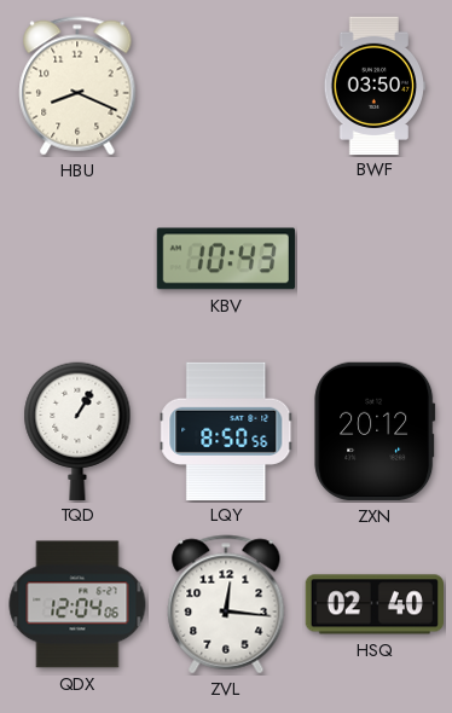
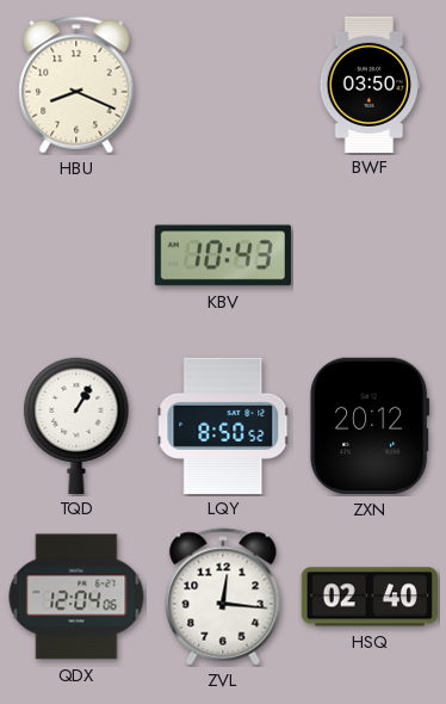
LQY: 8:50:56 -> 8:50:52
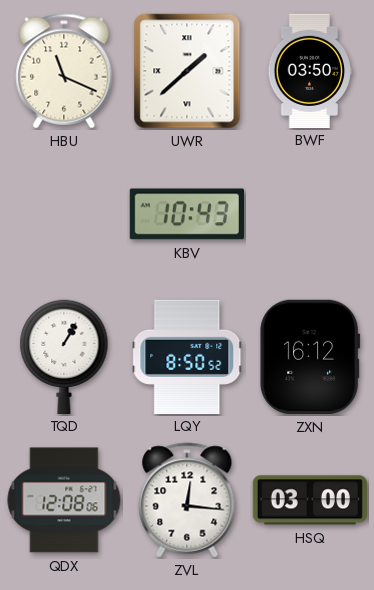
HBU: 8:19 -> 11:19
UWR: none -> 1:38
ZXN: 20:12 -> 16:12
QDX: 12:04 -> 12:08
HSQ: 02:40 -> 03:00
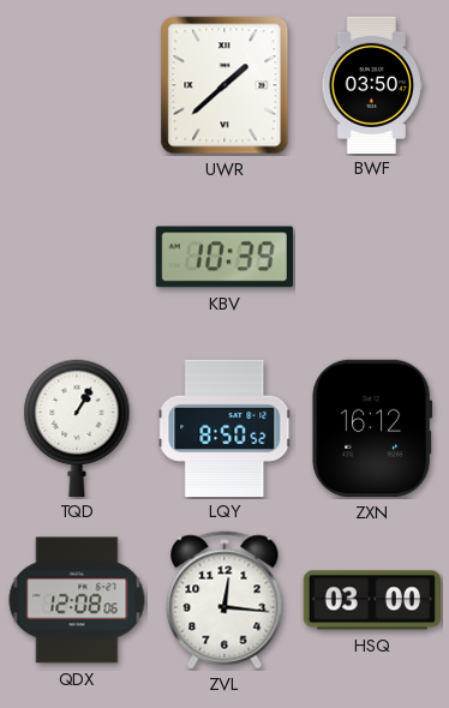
HBU: 11:19 -> none
KBV: 10:43 -> 10:39
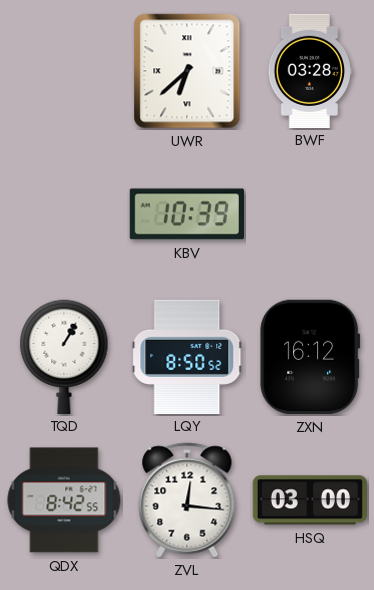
UWR: 1:38 -> 6:38
BWF: 03:50 -> 03:28
QDX: 12:08 -> 8:42
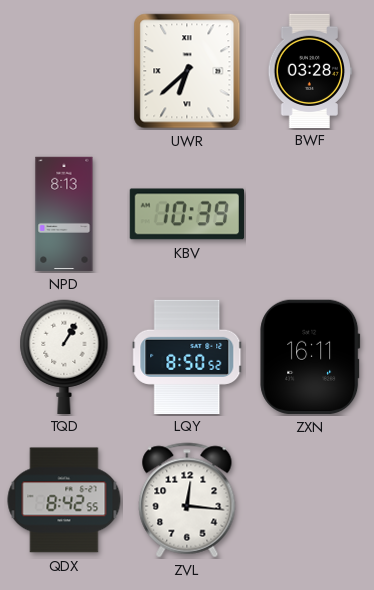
NPD: none -> 8:13
ZXN: 16:12 -> 16:11
HSQ: 03:00 -> none
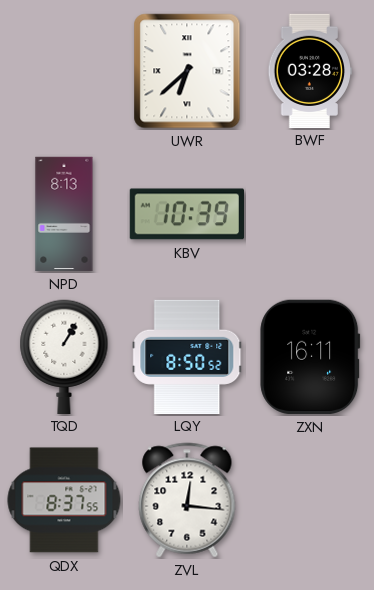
QDX: 8:42 -> 8:37
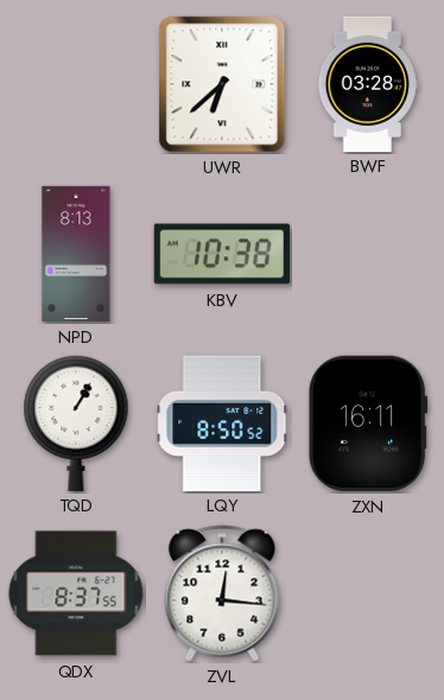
KBV: 10:39 -> 10:38
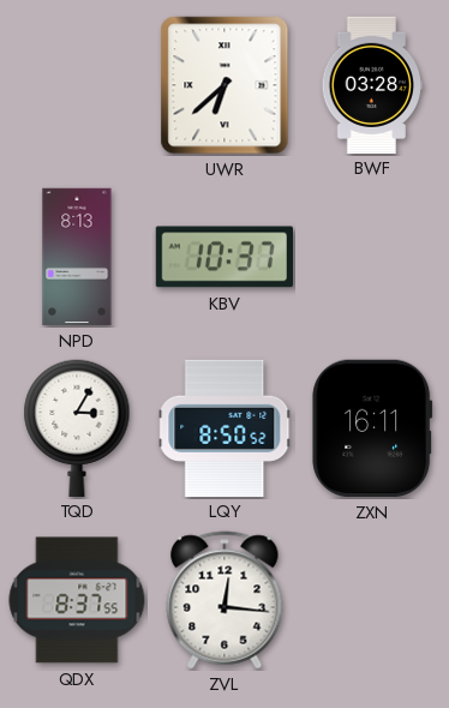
KBV: 10:38 -> 10:37
TQD: 1:05 -> 3:05
